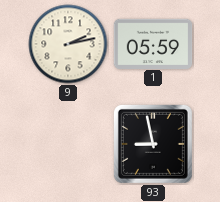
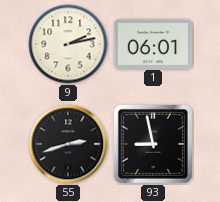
1: 05:59 -> 06:01
55: none -> 2:42
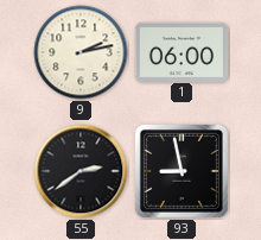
1: 06:01 -> 06:00
55: 2:42 -> 2:39
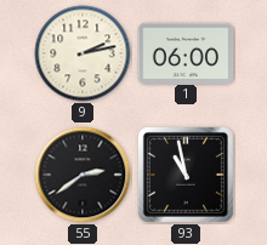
93: 8:58 -> 10:58
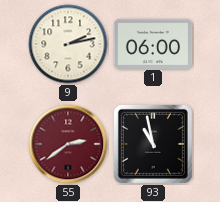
55 dial: black -> burgundy
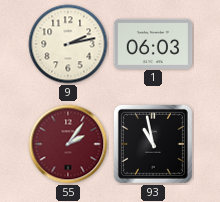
1: 06:00 -> 06:03
55: 2:39 -> 2:06
